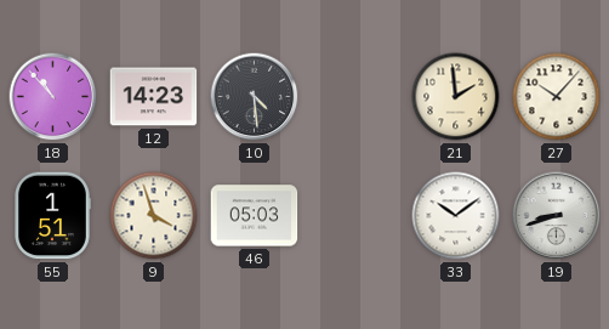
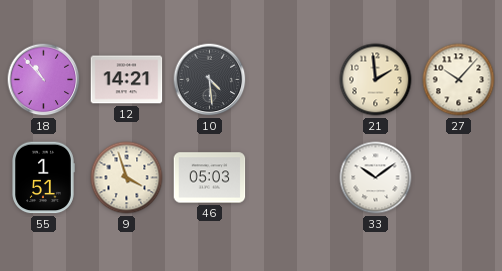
12: 14:23 -> 14:21
19: 8:42 -> none
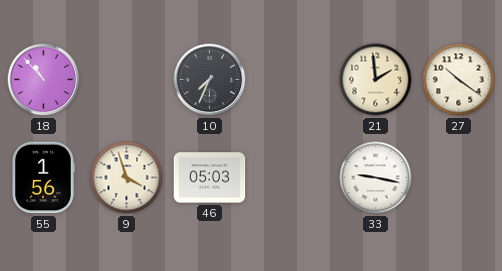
12: 14:21 -> none
10: 4:29 -> 7:34
27: 10:07 -> 10:21
55: 1:51 -> 1:56
33: 10:09 -> 9:17
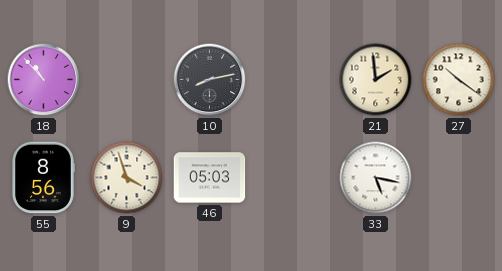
10: 7:34 -> 8:13
55: 1:56 -> 8:56
33: 9:17 -> 5:17
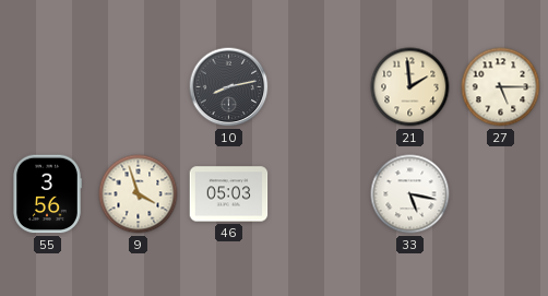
18: 10:53 -> none
27: 10:21 -> 5:15
55: 8:56 -> 3:56
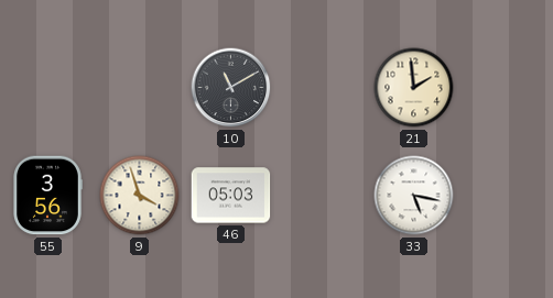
10: 8:13 -> 11:10
27: 5:15 -> none
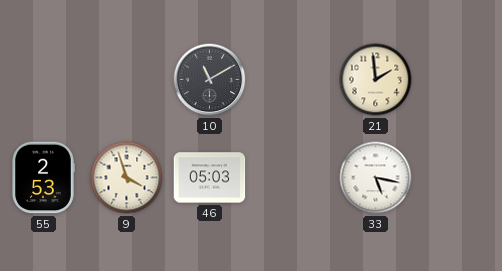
55: 3:56 -> 2:53
